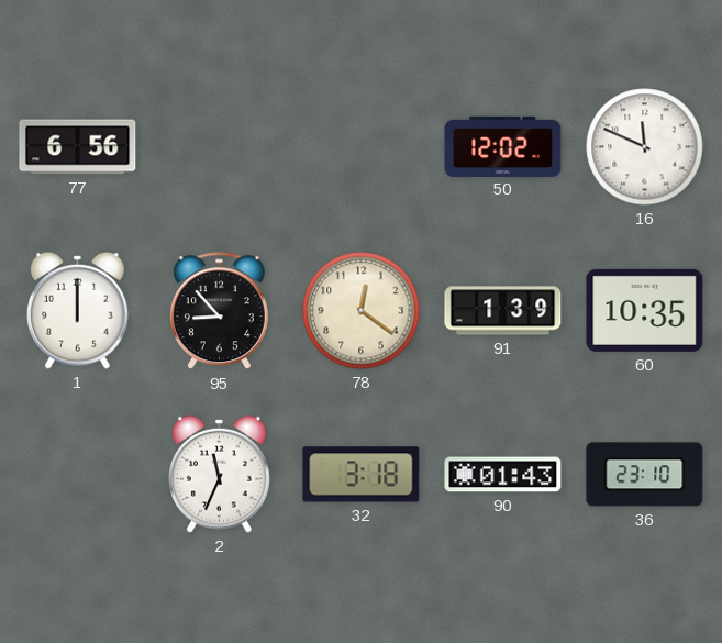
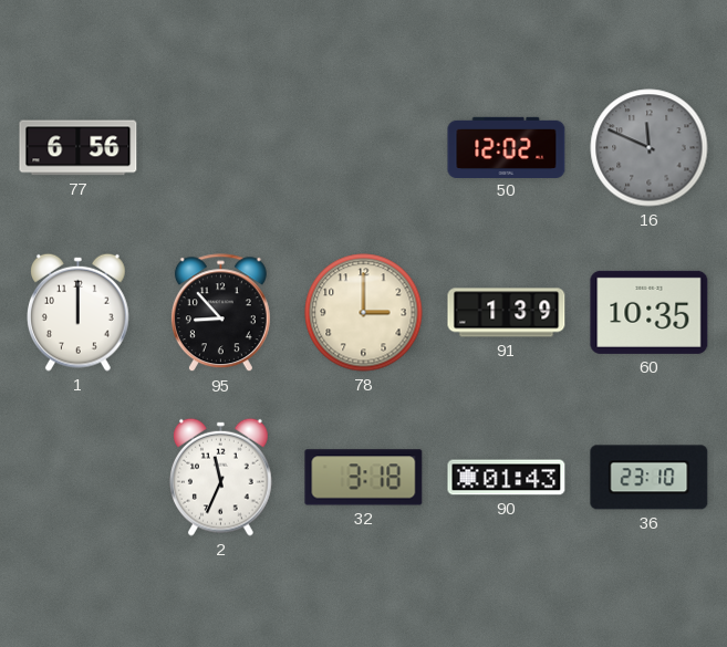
16 dial: white -> grey
78: 12:21 -> 3:00
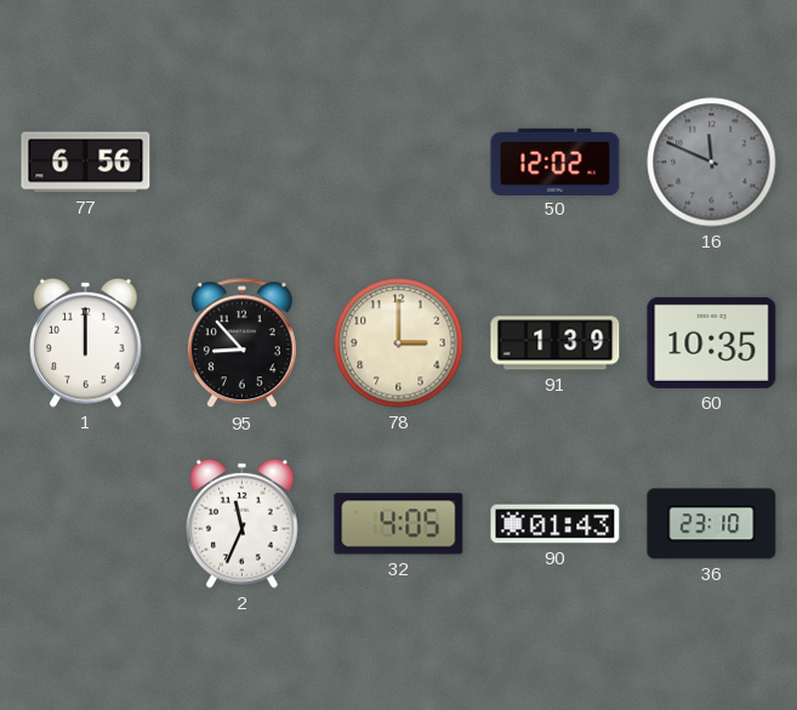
32: 3:18 -> 4:05
